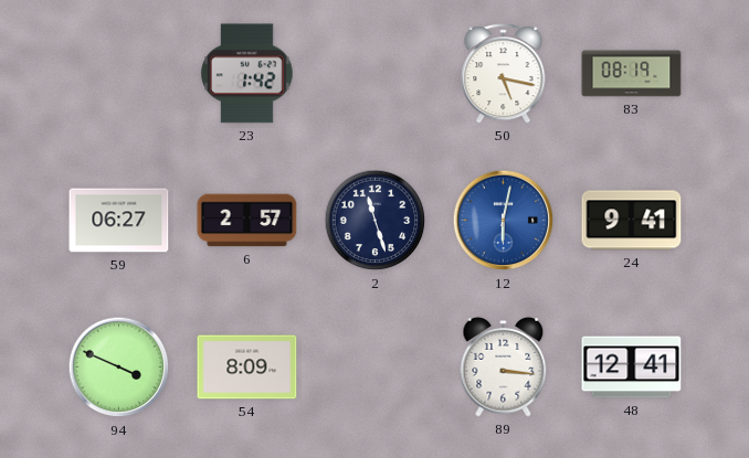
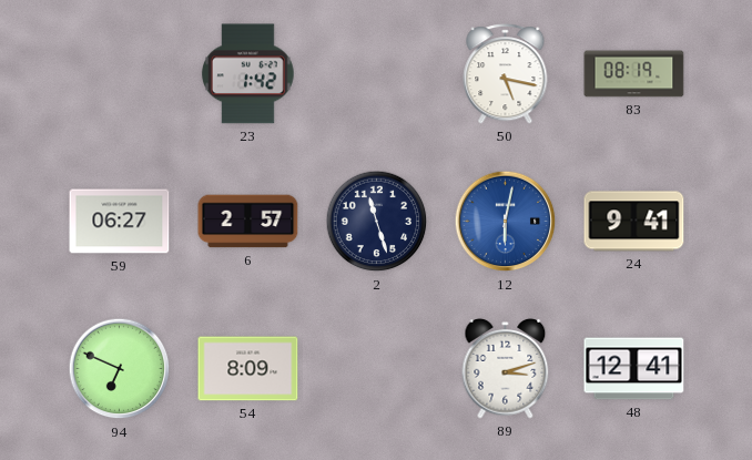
94: 3:49 -> 6:49
89: 3:16 -> 3:12
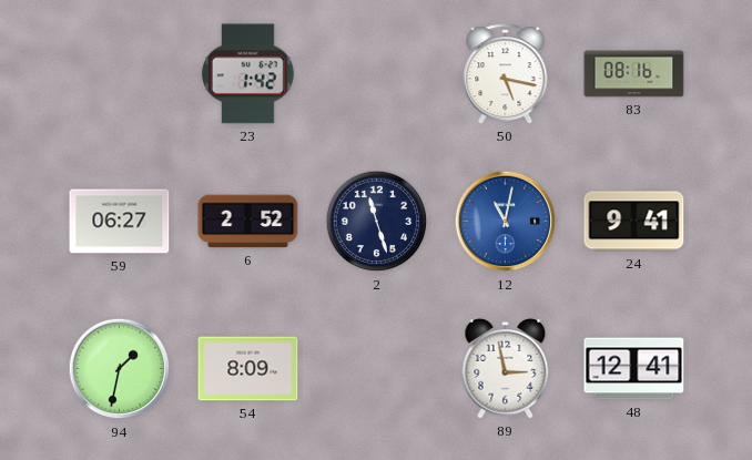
83: 08:19 -> 08:16
6: 2:57 -> 2:52
12: 6:02 -> 11:02
94: 6:49 -> 1:32
89: 3:12 -> 2:58
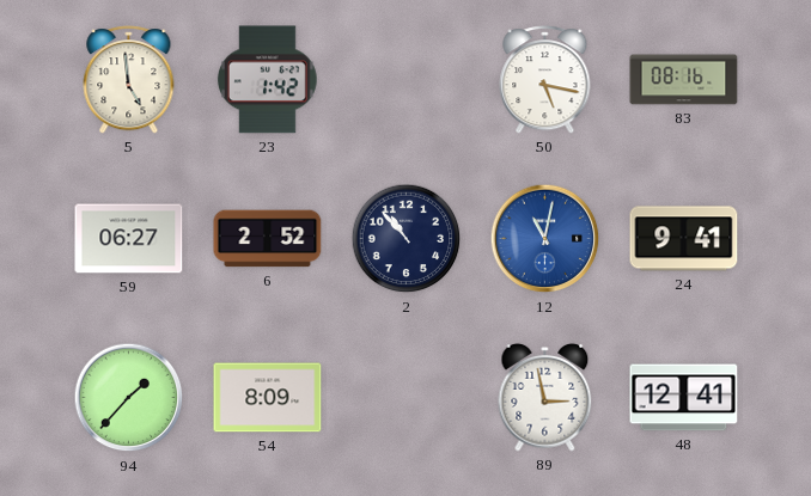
5: none -> 4:59
2: 11:27 -> 10:53
94: 1:32 -> 1:37
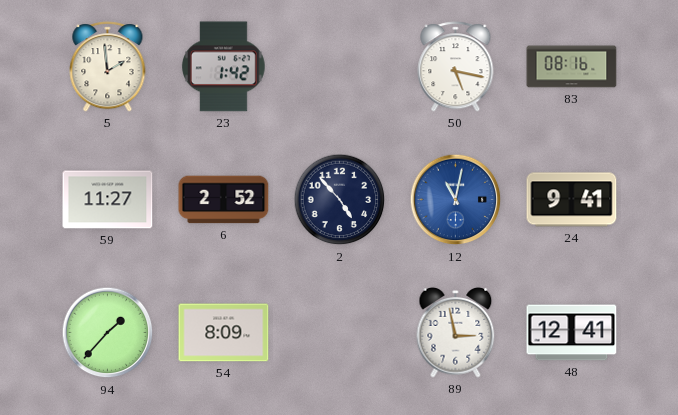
5: 4:59 -> 1:59
59: 06:27 -> 11:27
2: 10:53 -> 4:53
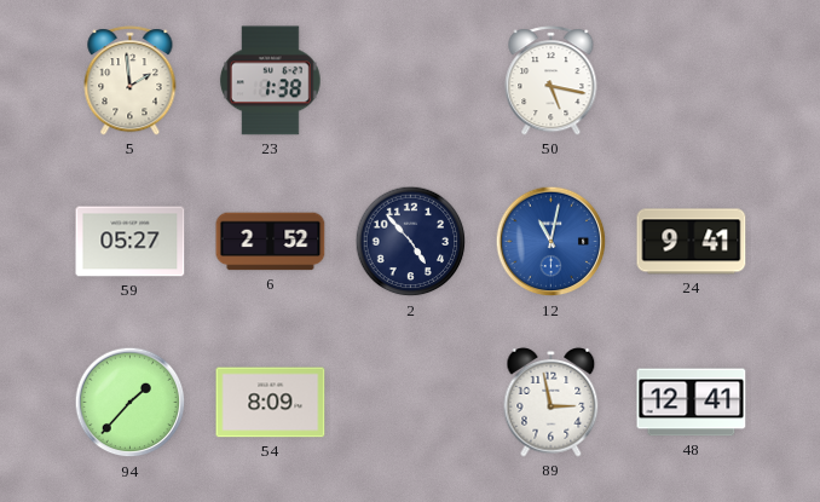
23: 1:42 -> 1:38
83: 08:16 -> none
59: 11:27 -> 05:27
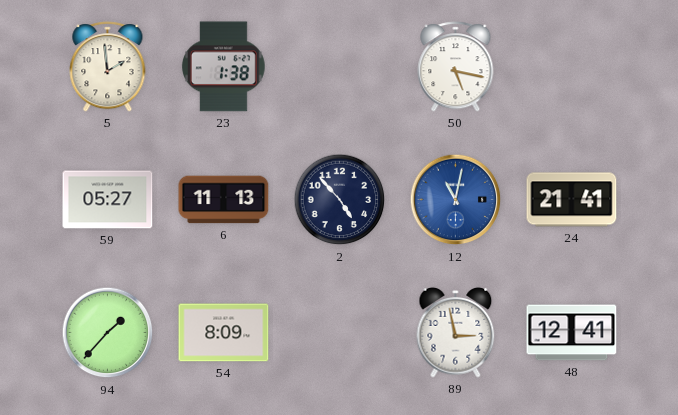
6: 2:52 -> 11:13
24: 9:41 -> 21:41
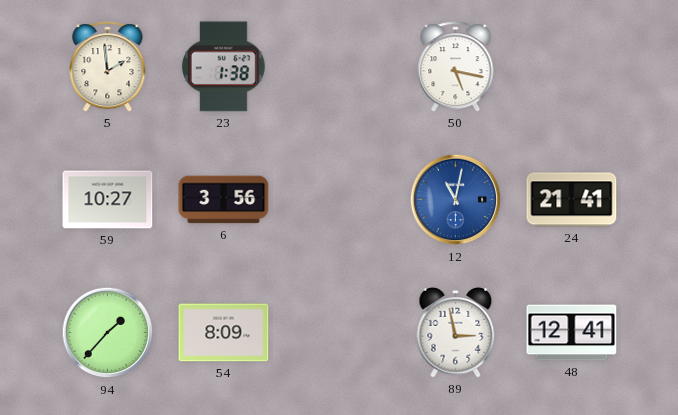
59: 05:27 -> 10:27
6: 11:13 -> 3:56
2: 4:53 -> none
